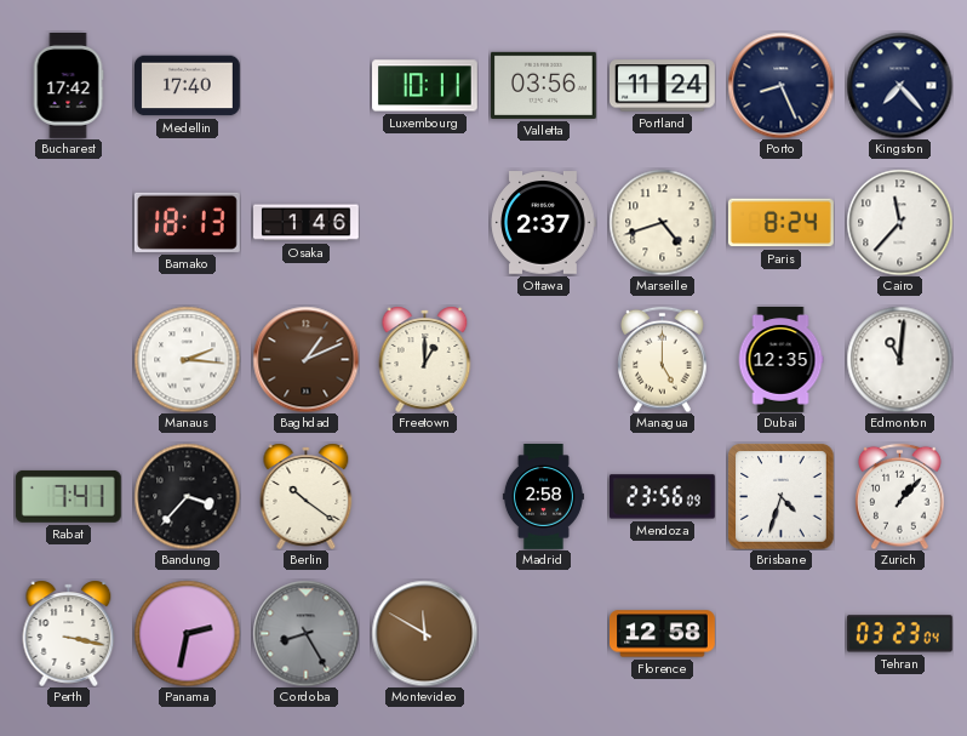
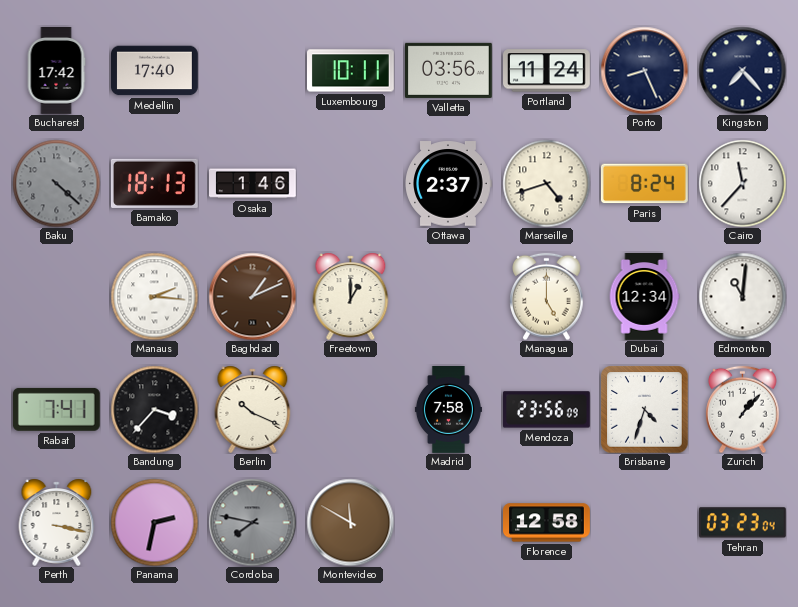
Baku: none -> 4:22
Dubai: 12:35 -> 12:34
Berlin: 10:21 -> 10:19
Madrid: 2:58 -> 7:58
Cordoba: 8:25 -> 7:47
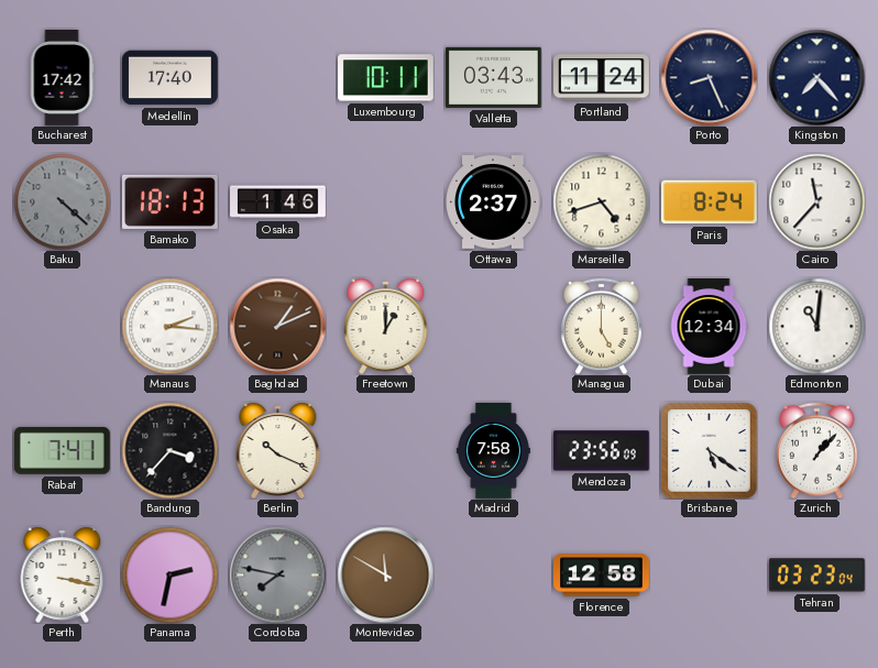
Valletta: 03:56 -> 03:43
Brisbane: 4:33 -> 5:21
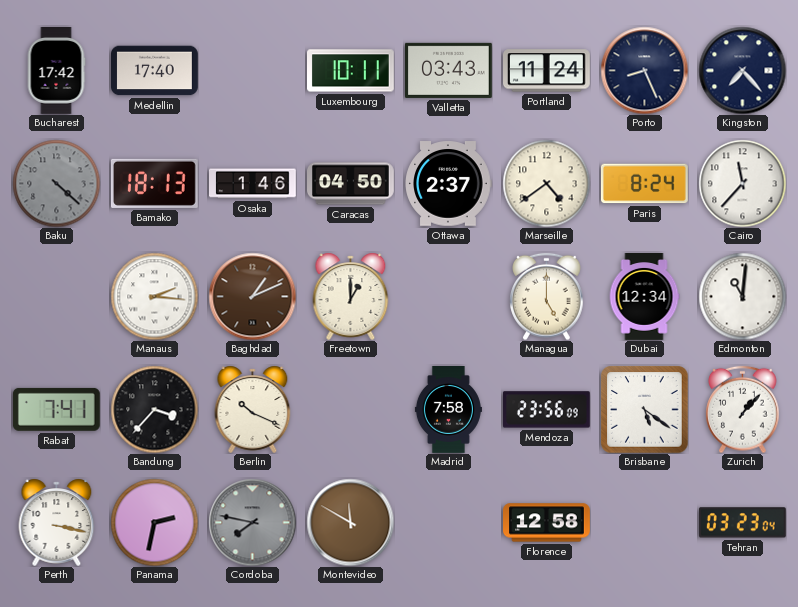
Caracas: none -> 04:50
Marseille: 4:42 -> 4:39
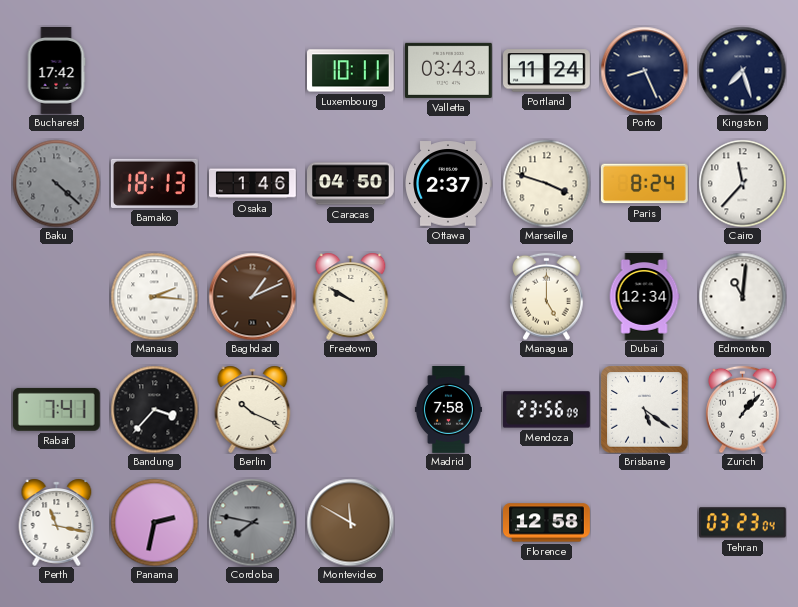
Medellin: 17:40 -> none
Kingston: 7:23 -> 7:27
Marseille: 4:39 -> 3:48
Freetown: 1:00 -> 9:50
Perth: 3:17 -> 11:17
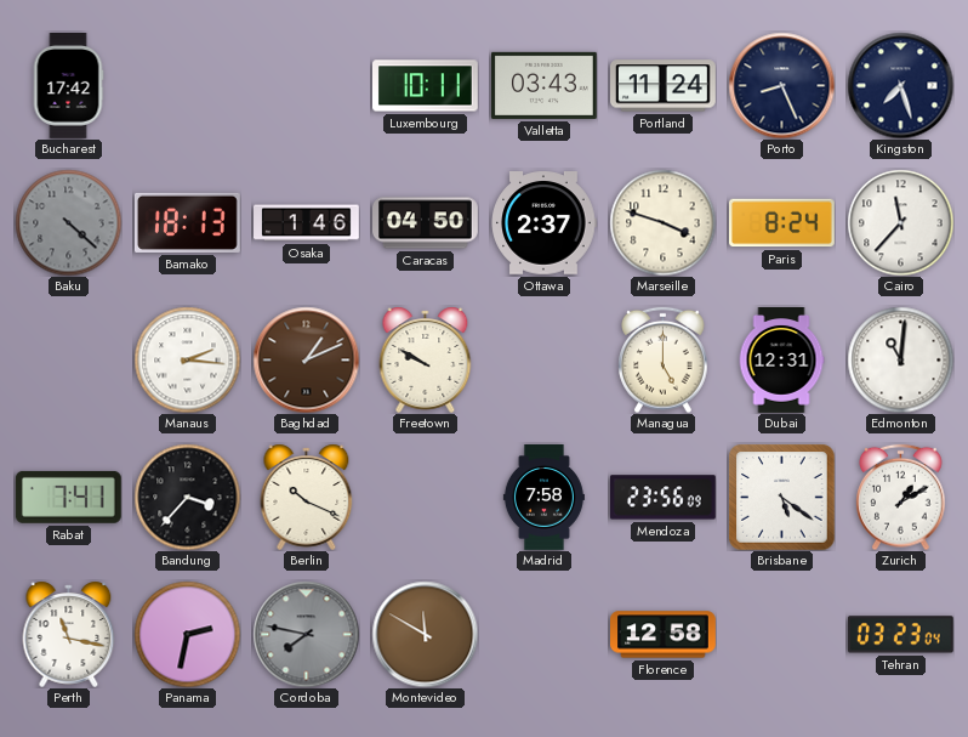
Dubai: 12:34 -> 12:31
Zurich: 1:07 -> 1:10
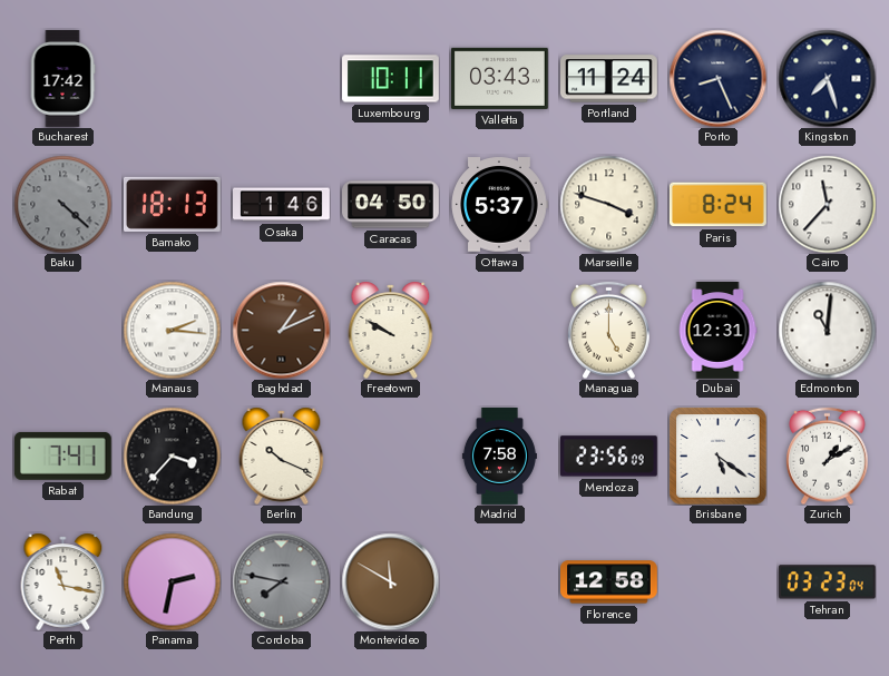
Ottawa: 2:37 -> 5:37
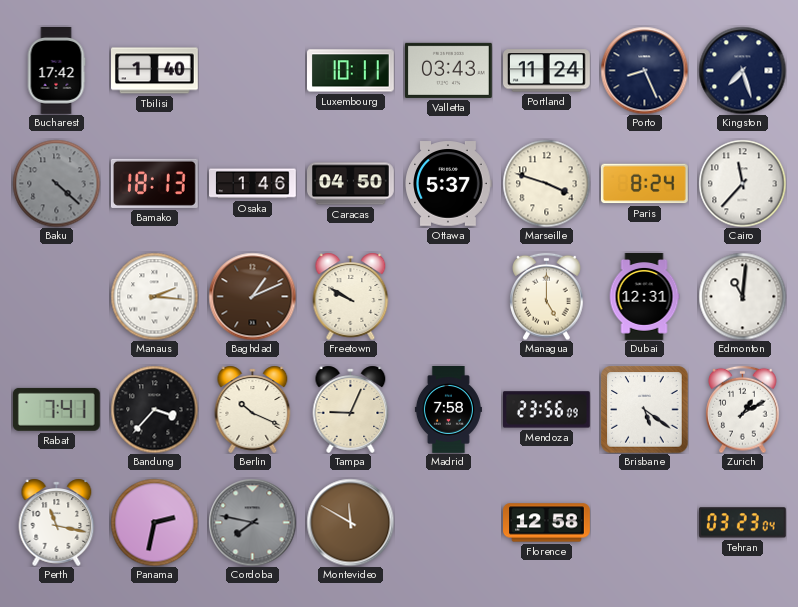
Tbilisi: none -> 1:40
Tampa: none -> 9:04
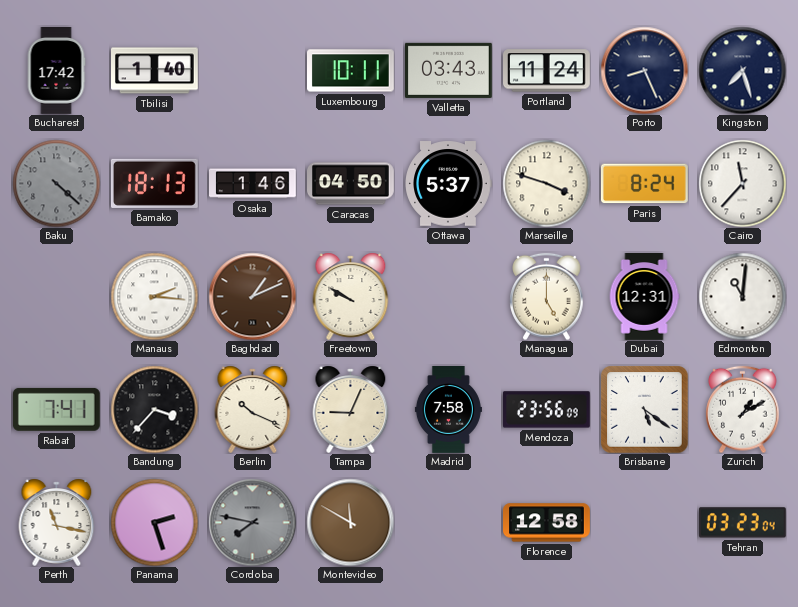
Panama: 2:32 -> 2:27
